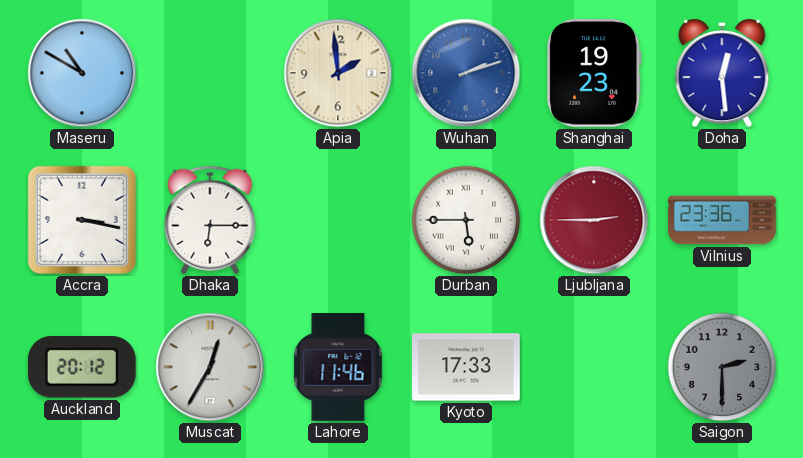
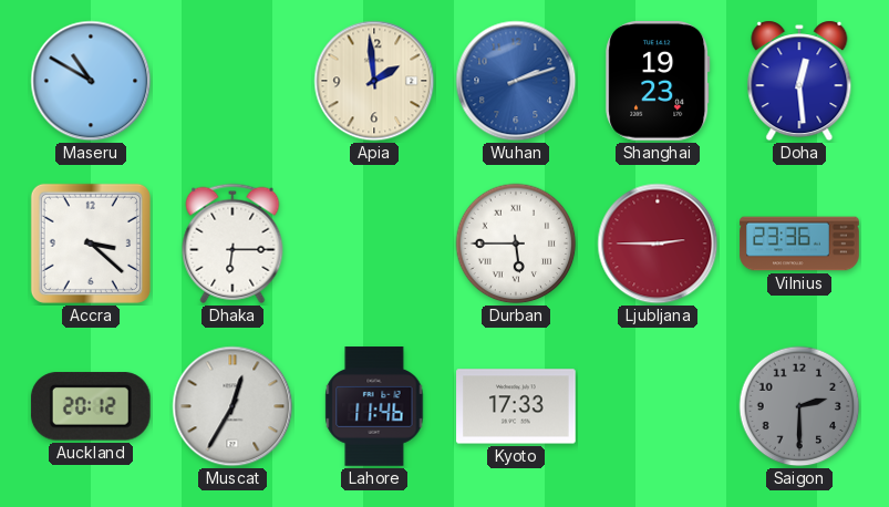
Accra: 3:17 -> 3:22
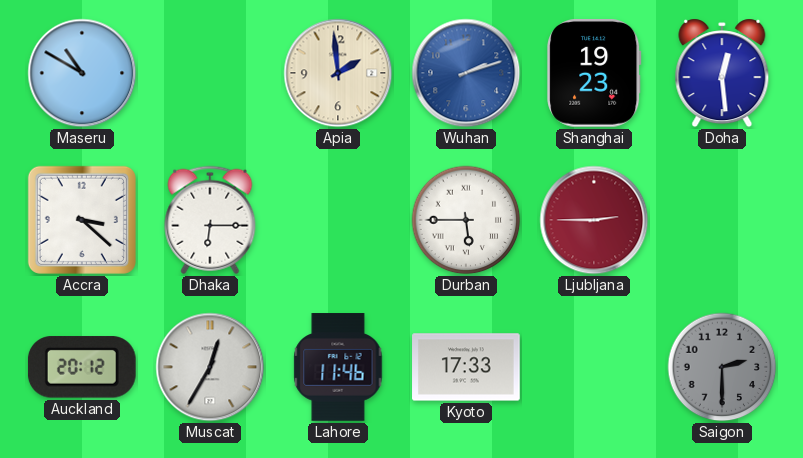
Vilnius: 23:36 -> none
